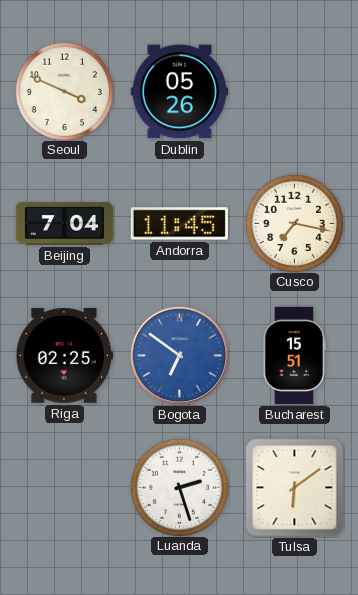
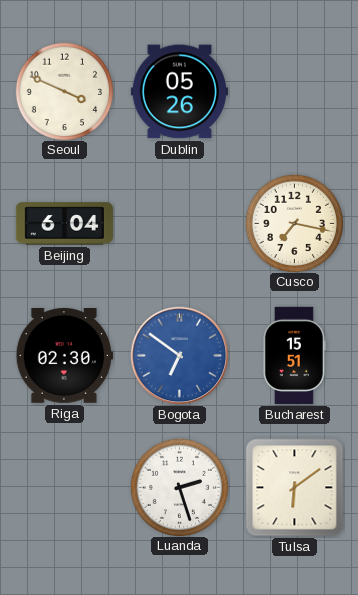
Beijing: 7:04 -> 6:04
Andorra: 11:45 -> none
Riga: 02:25 -> 02:30
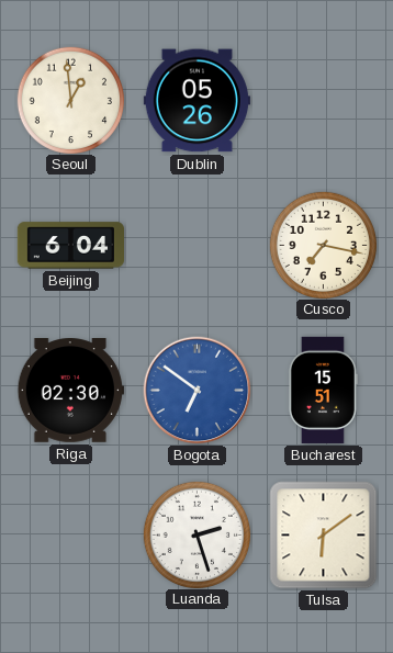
Seoul: 3:49 -> 12:59
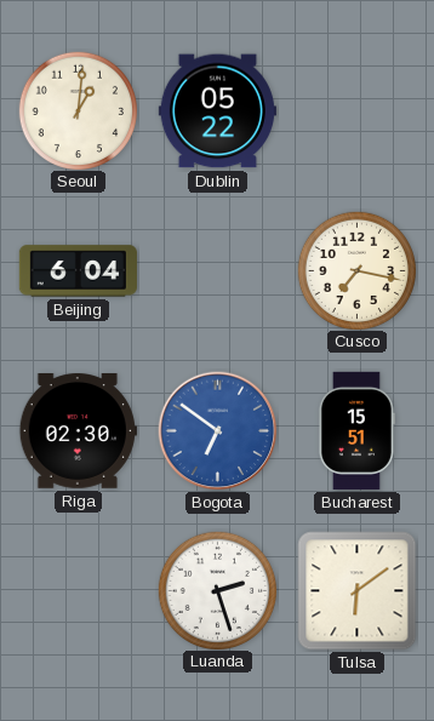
Seoul: 12:59 -> 1:01
Dublin: 05:26 -> 05:22
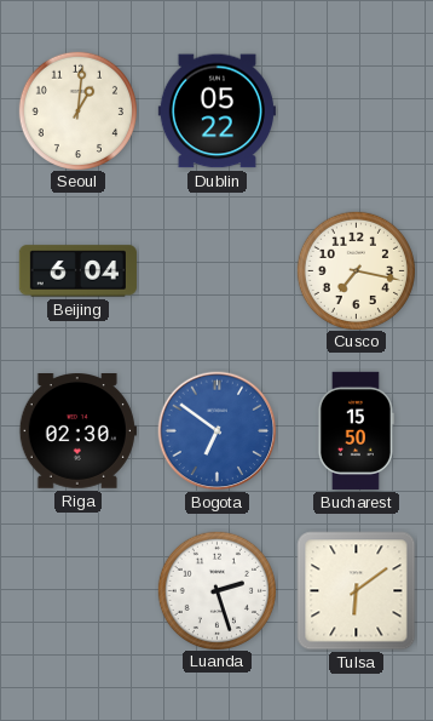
Bucharest: 15:51 -> 15:50
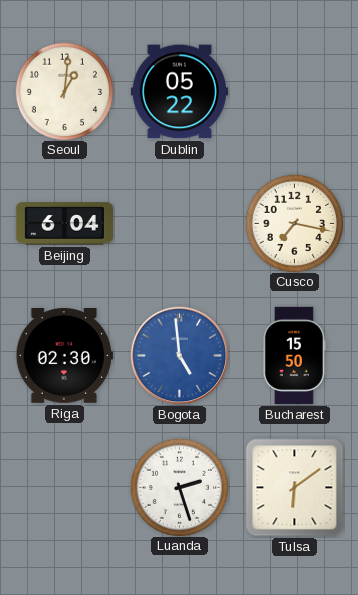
Bogota: 6:51 -> 4:59
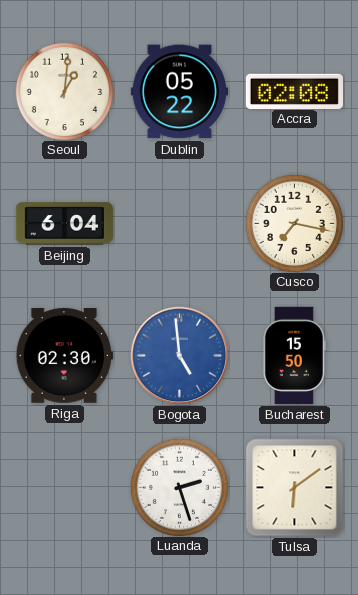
Accra: none -> 02:08
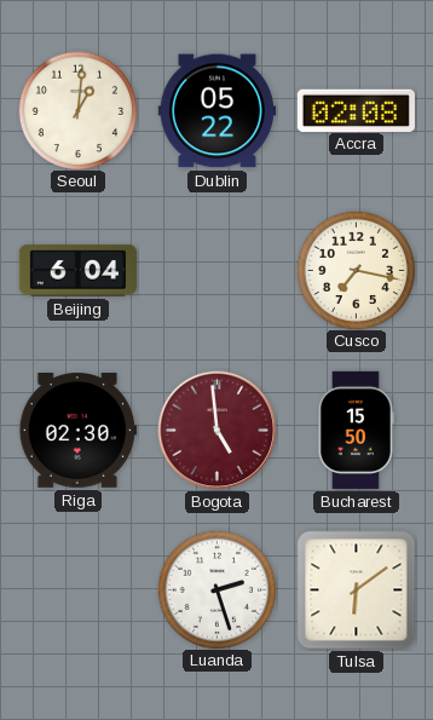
Bogota dial: blue -> burgundy
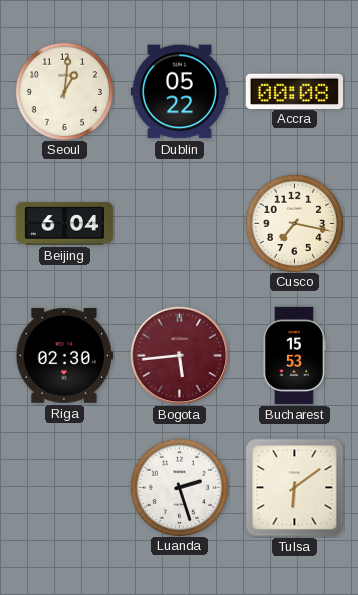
Accra: 02:08 -> 00:08
Bogota: 4:59 -> 5:44
Bucharest: 15:50 -> 15:53
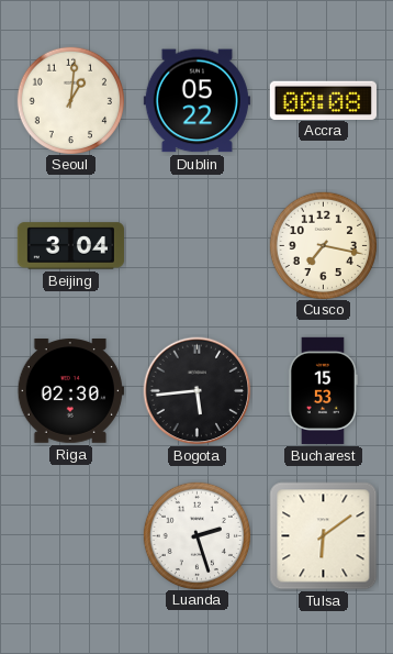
Beijing: 6:04 -> 3:04
Bogota dial: burgundy -> black
